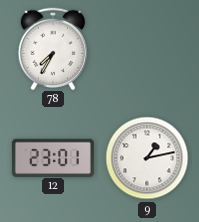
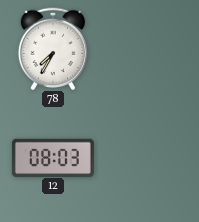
12: 23:01 -> 08:03
9: 1:13 -> none
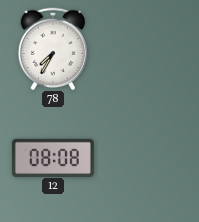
12: 08:03 -> 08:08
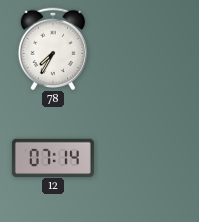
12: 08:08 -> 07:14
